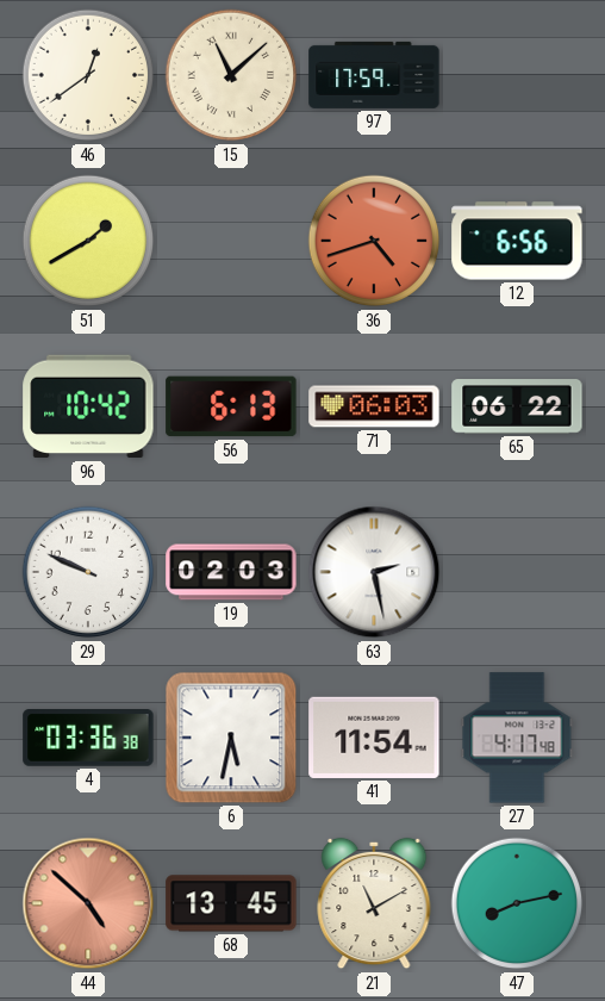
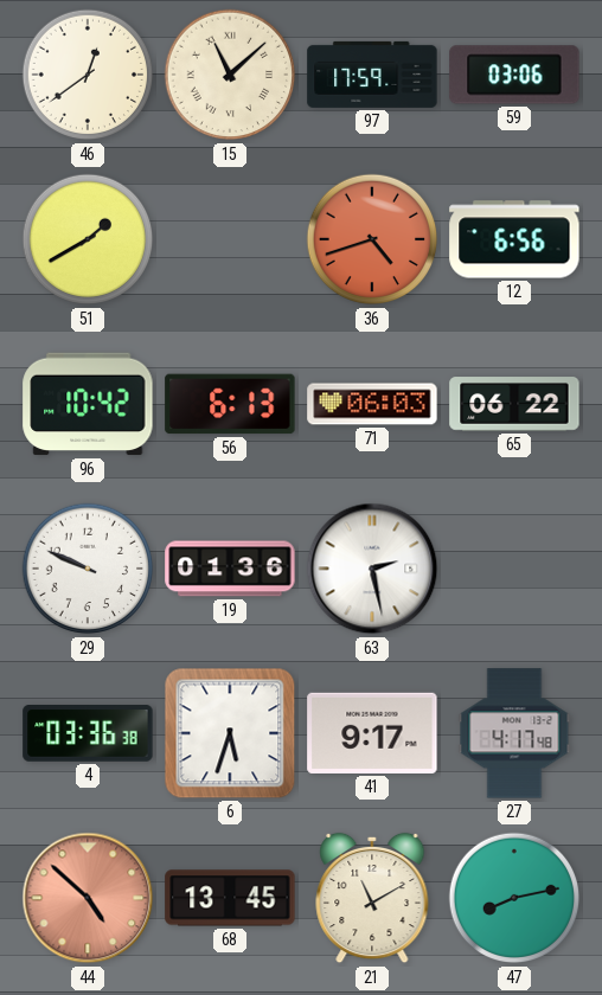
59: none -> 03:06
19: 02:03 -> 01:36
6: 5:32 -> 5:33
41: 11:54 -> 9:17
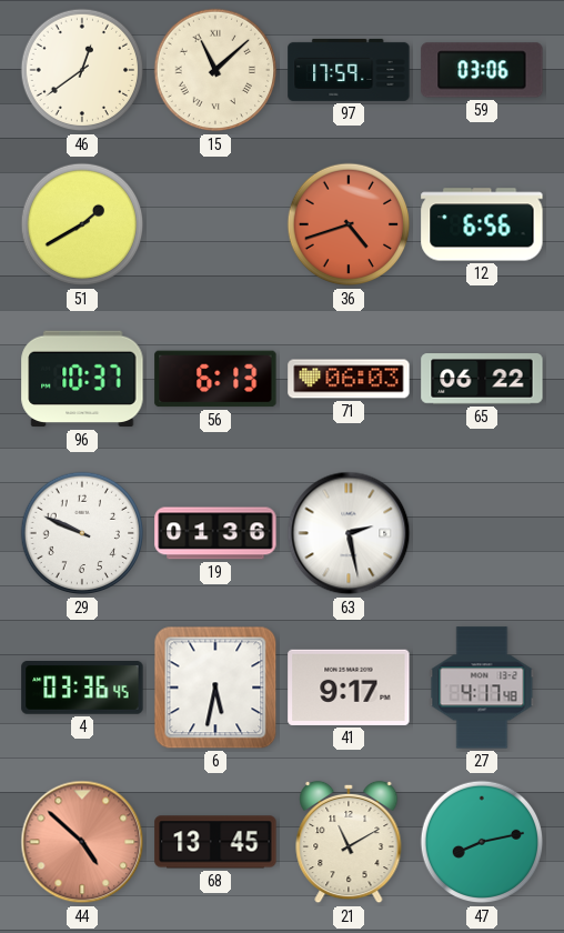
96: 10:42 -> 10:37
4: 03:36:38 -> 03:36:45
6: 5:33 -> 5:32
